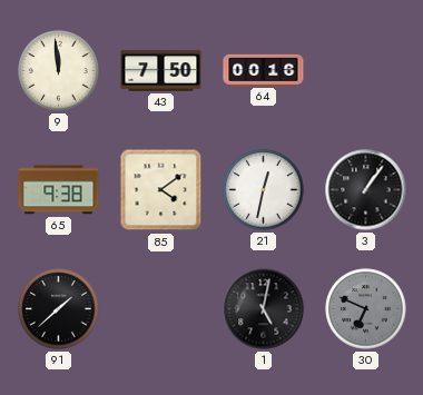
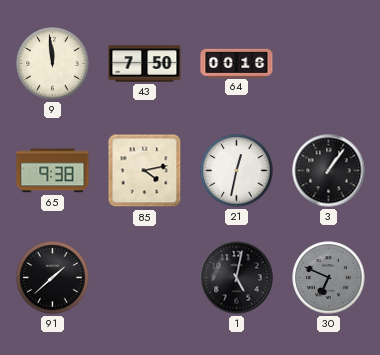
85: 4:09 -> 4:13
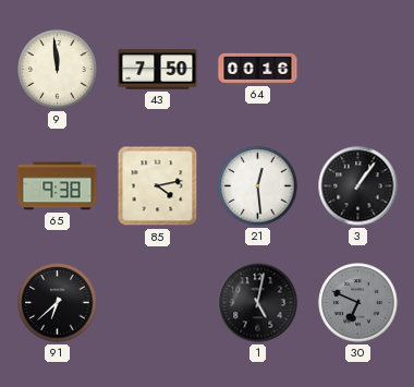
21: 12:32 -> 12:29
91: 1:38 -> 6:38
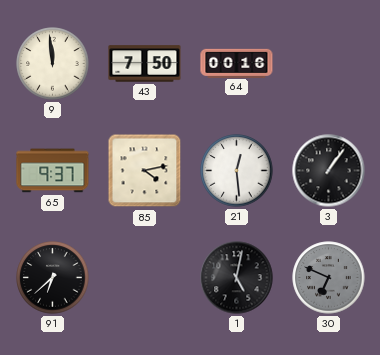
65: 9:38 -> 9:37
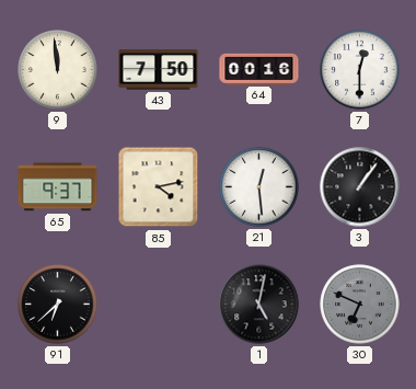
7: none -> 12:30
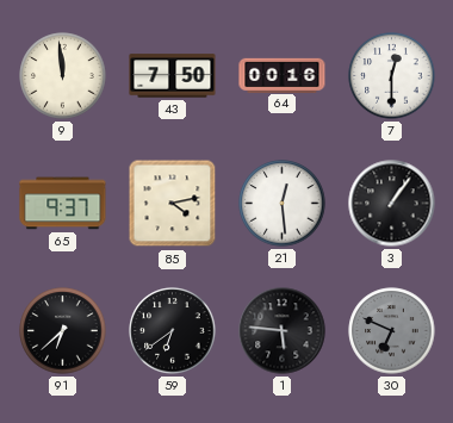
59: none -> 6:39
1: 5:02 -> 5:46
